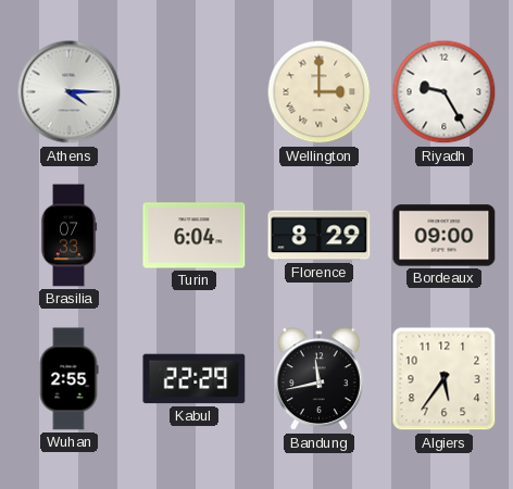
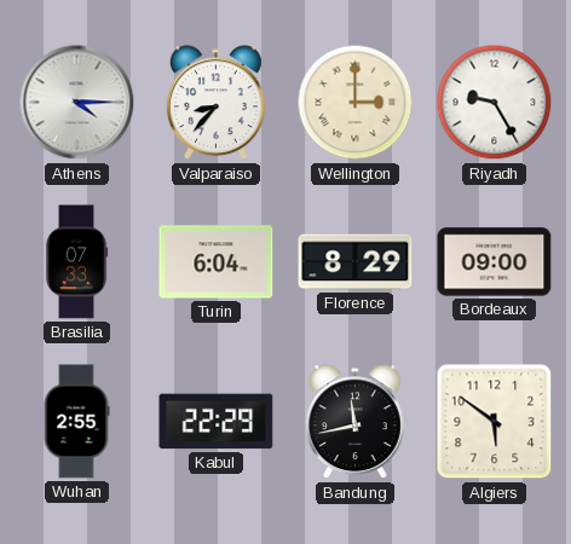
Valparaiso: none -> 8:37
Algiers: 5:36 -> 5:51
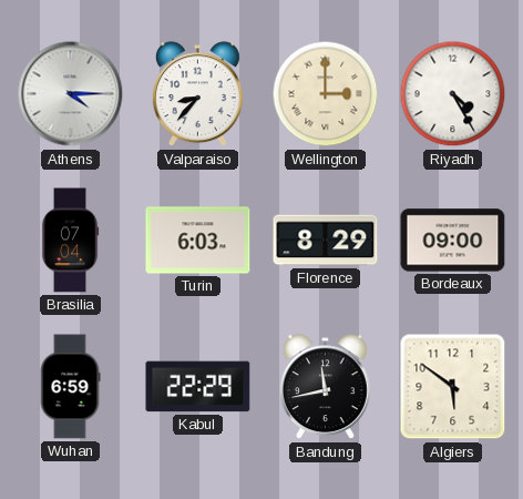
Riyadh: 9:25 -> 4:25
Brasilia: 07:33 -> 07:04
Turin: 6:04 -> 6:03
Wuhan: 2:55 -> 6:59
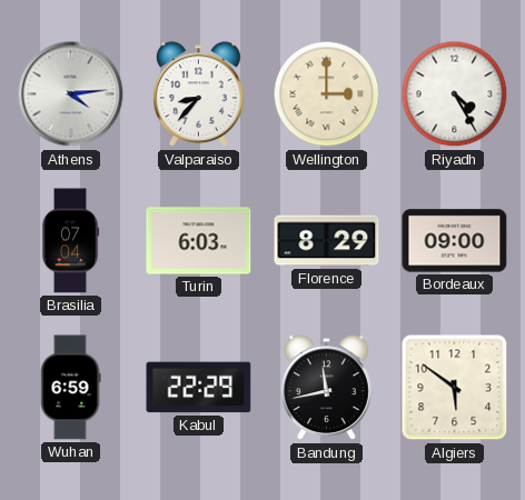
Athens: 4:15 -> 4:14
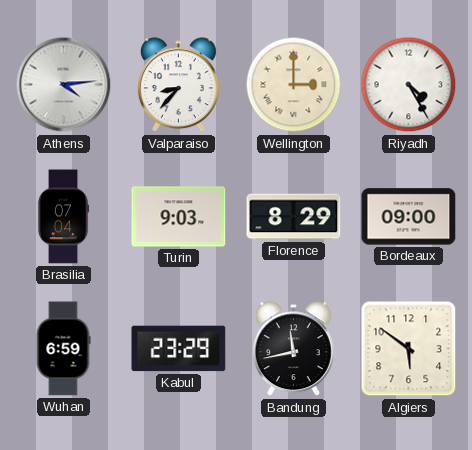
Turin: 6:03 -> 9:03
Kabul: 22:29 -> 23:29
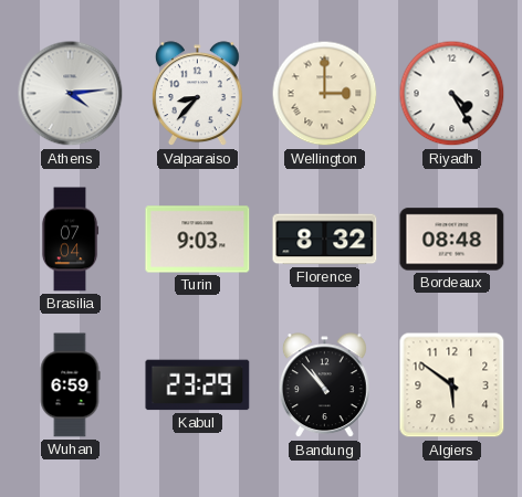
Florence: 8:29 -> 8:32
Bordeaux: 09:00 -> 08:48
Bandung: 11:43 -> 10:53
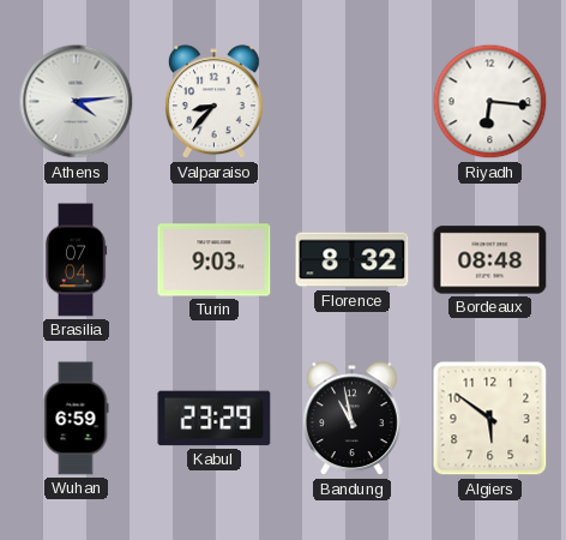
Wellington: 3:00 -> none
Riyadh: 4:25 -> 6:16
Bandung: 10:53 -> 10:58
